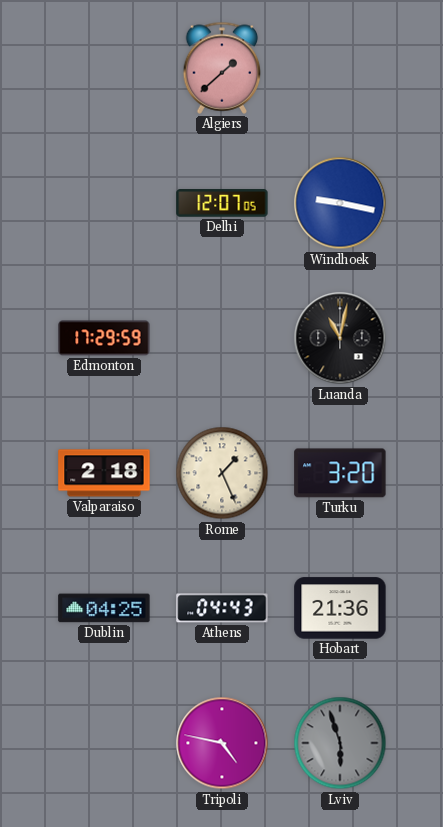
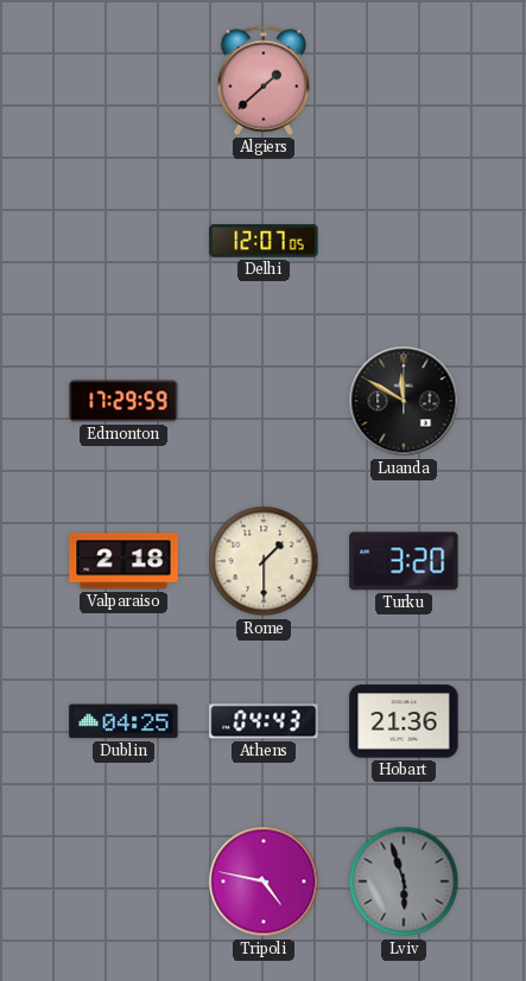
Windhoek: 9:17 -> none
Luanda: 11:02 -> 11:50
Rome: 1:26 -> 1:30
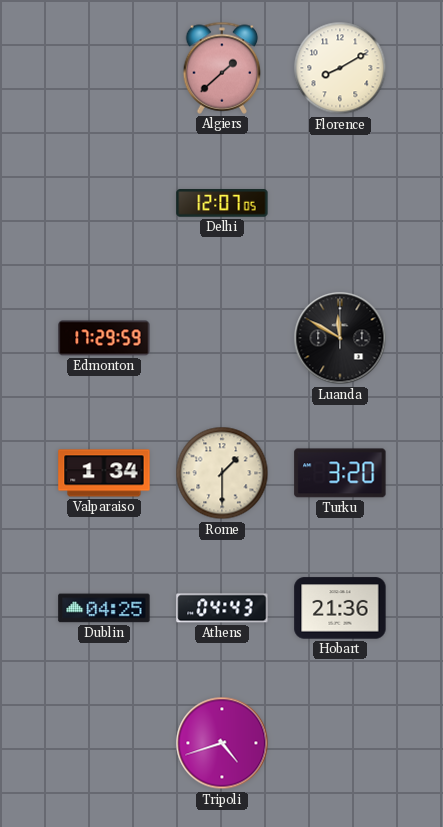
Florence: none -> 8:10
Valparaiso: 2:18 -> 1:34
Tripoli: 4:47 -> 4:42
Lviv: 5:57 -> none
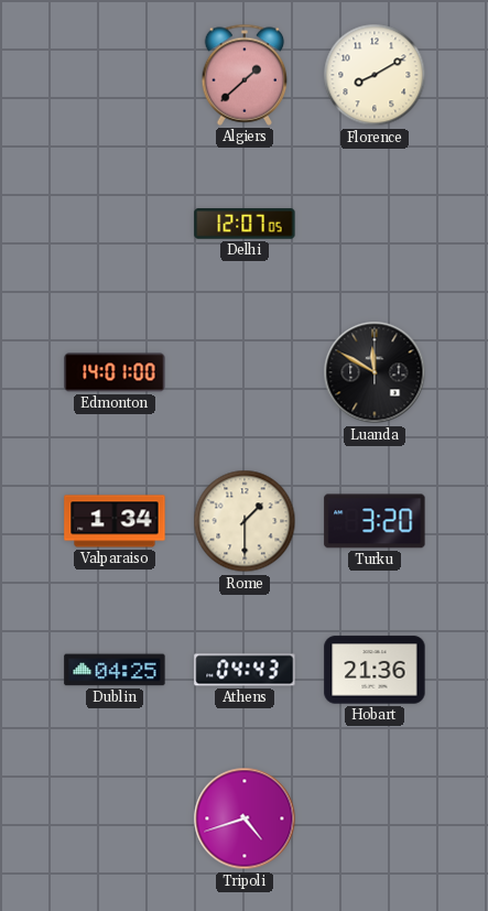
Edmonton: 17:29 -> 14:01
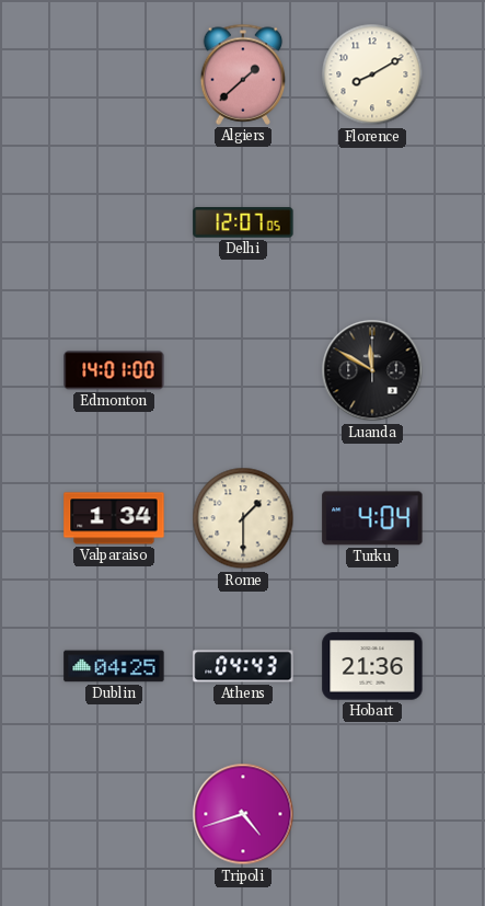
Turku: 3:20 -> 4:04
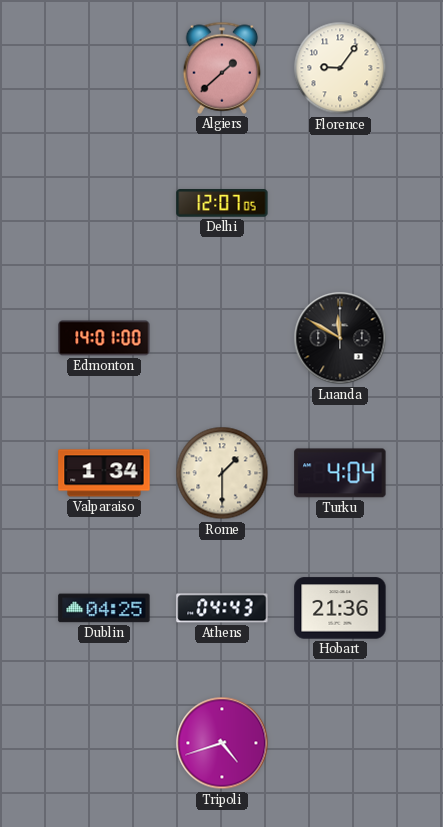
Florence: 8:10 -> 9:06
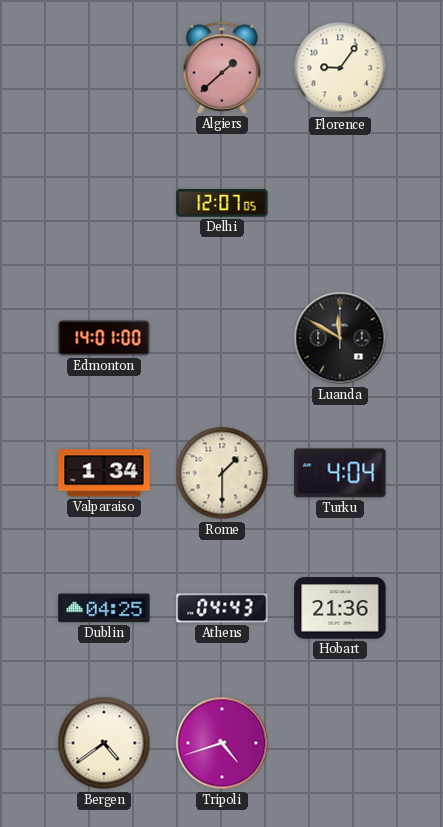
Bergen: none -> 4:39
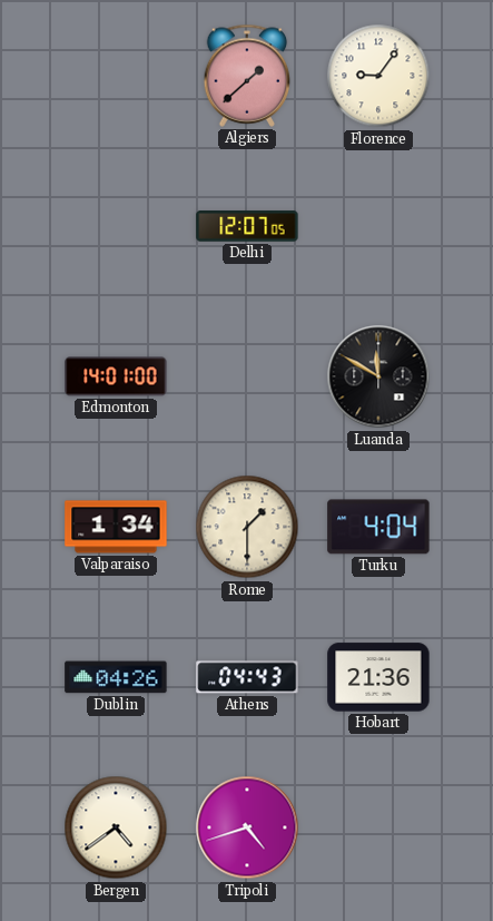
Dublin: 04:25 -> 04:26
